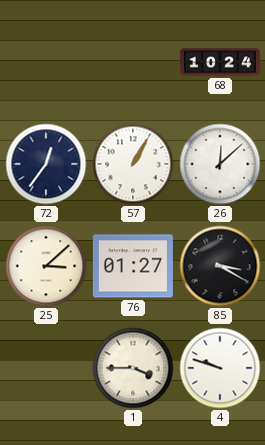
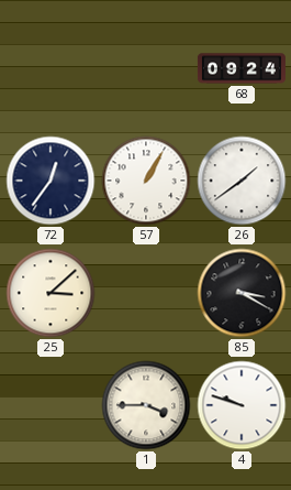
68: 10:24 -> 09:24
26: 12:08 -> 1:39
76: 01:27 -> none
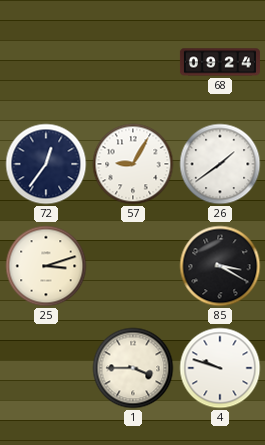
57: 1:05 -> 9:05
25: 3:08 -> 3:12
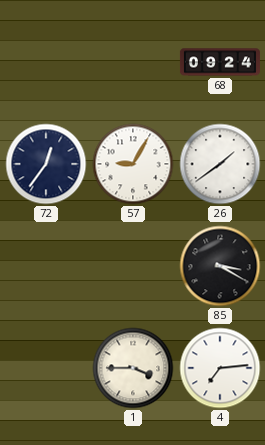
25: 3:12 -> none
4: 9:48 -> 7:14
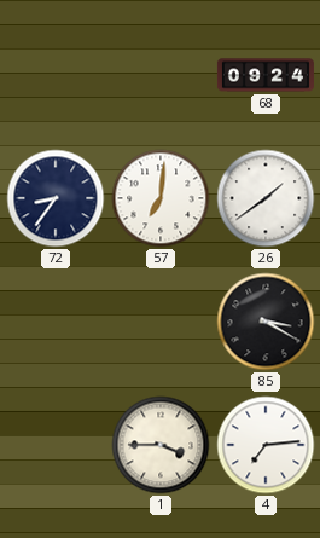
72: 12:36 -> 8:36
57: 9:05 -> 7:01
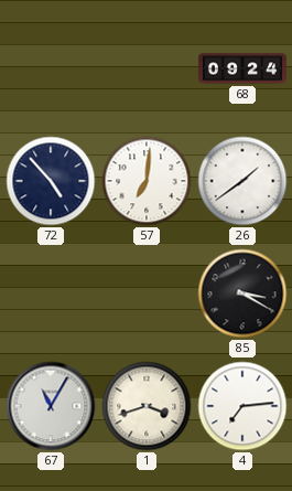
72: 8:36 -> 4:53
67: none -> 11:05
1: 3:45 -> 3:42
